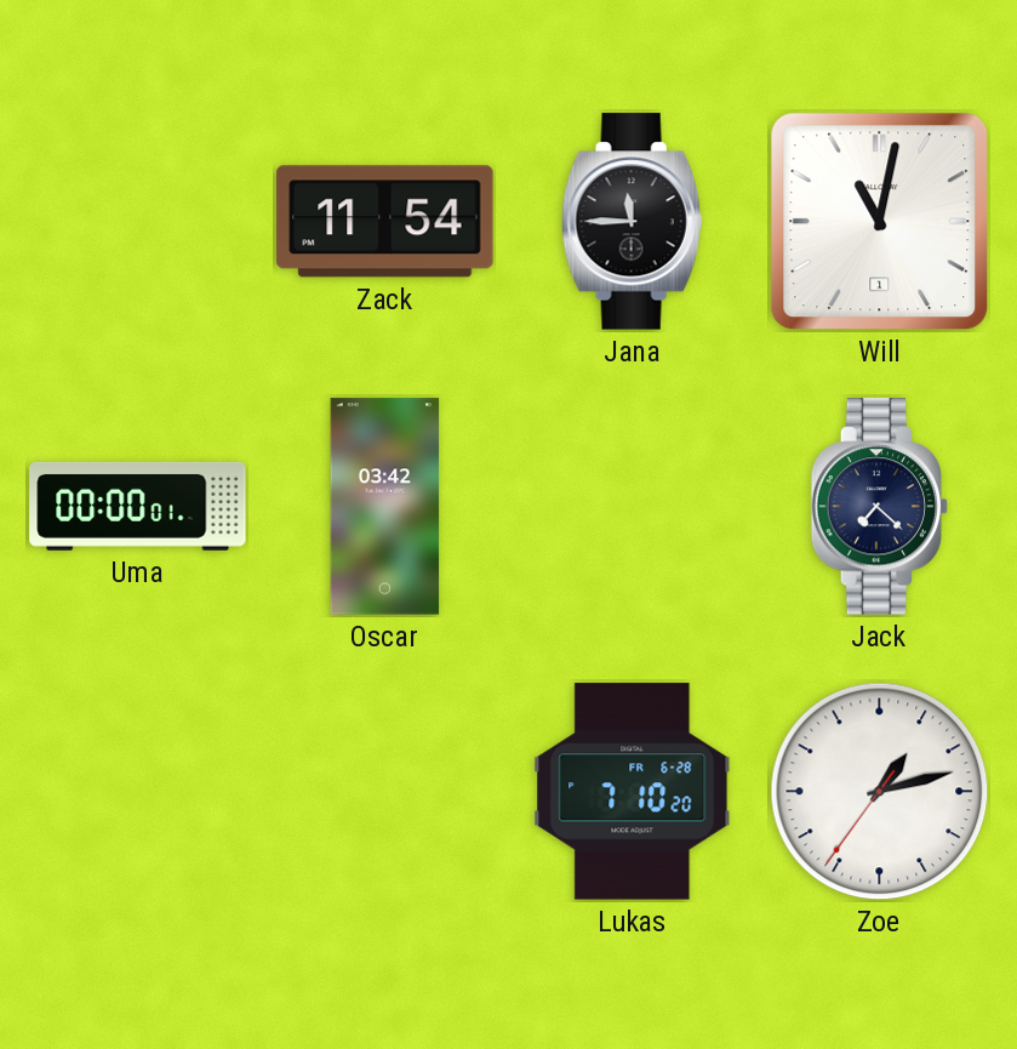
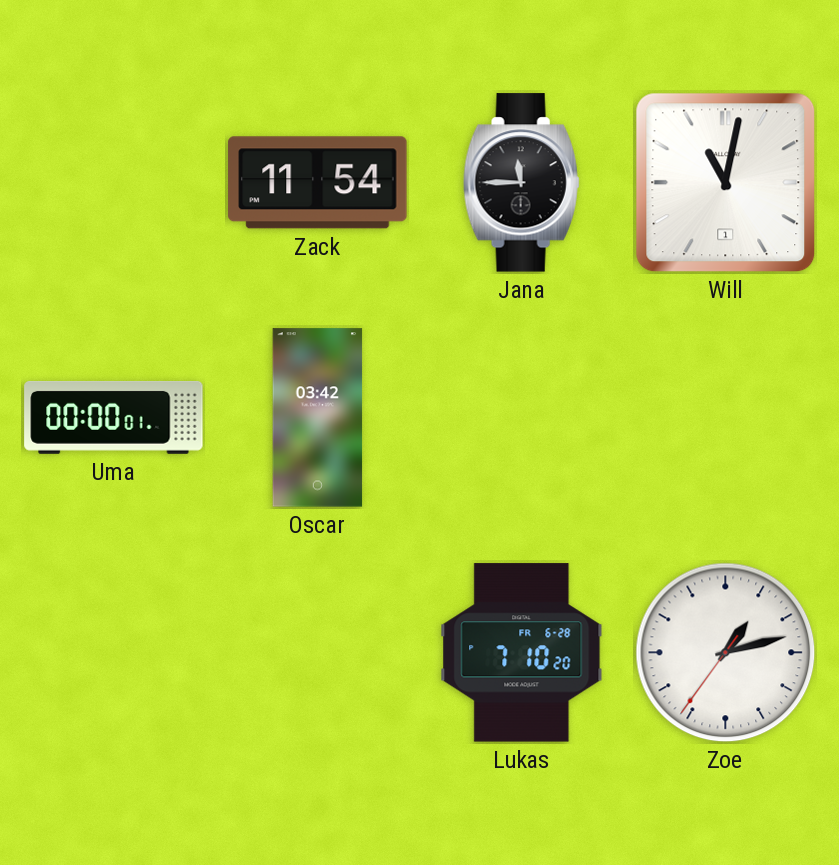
Jack: 7:22 -> none
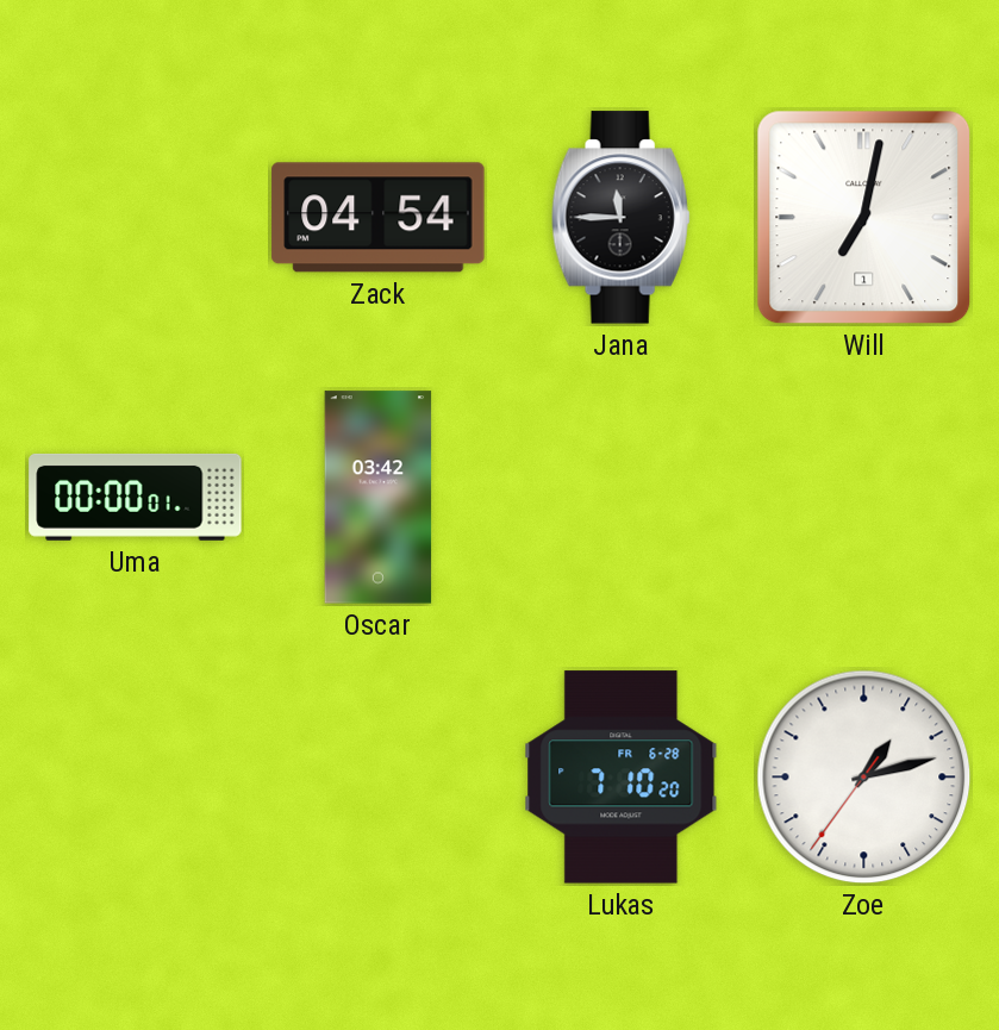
Zack: 11:54 -> 04:54
Will: 11:02 -> 7:02
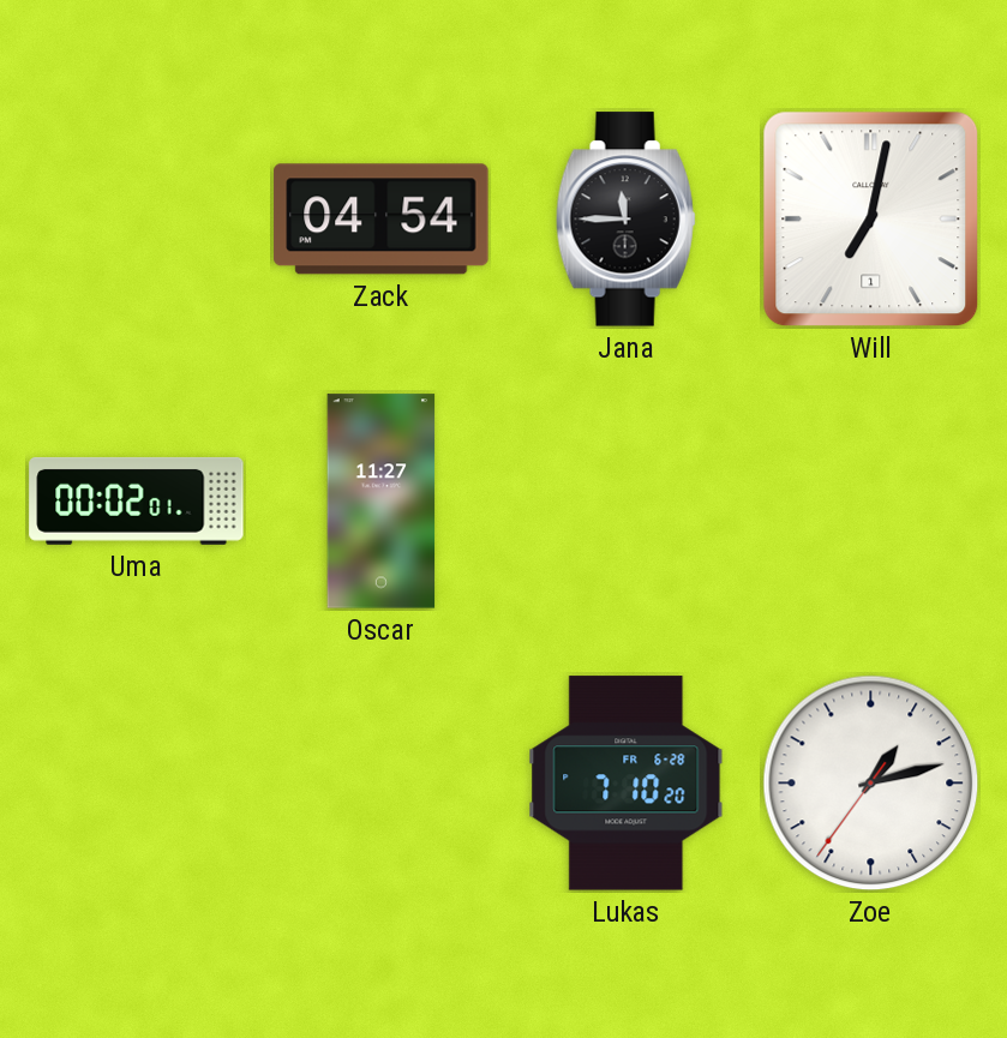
Uma: 00:00 -> 00:02
Oscar: 03:42 -> 11:27
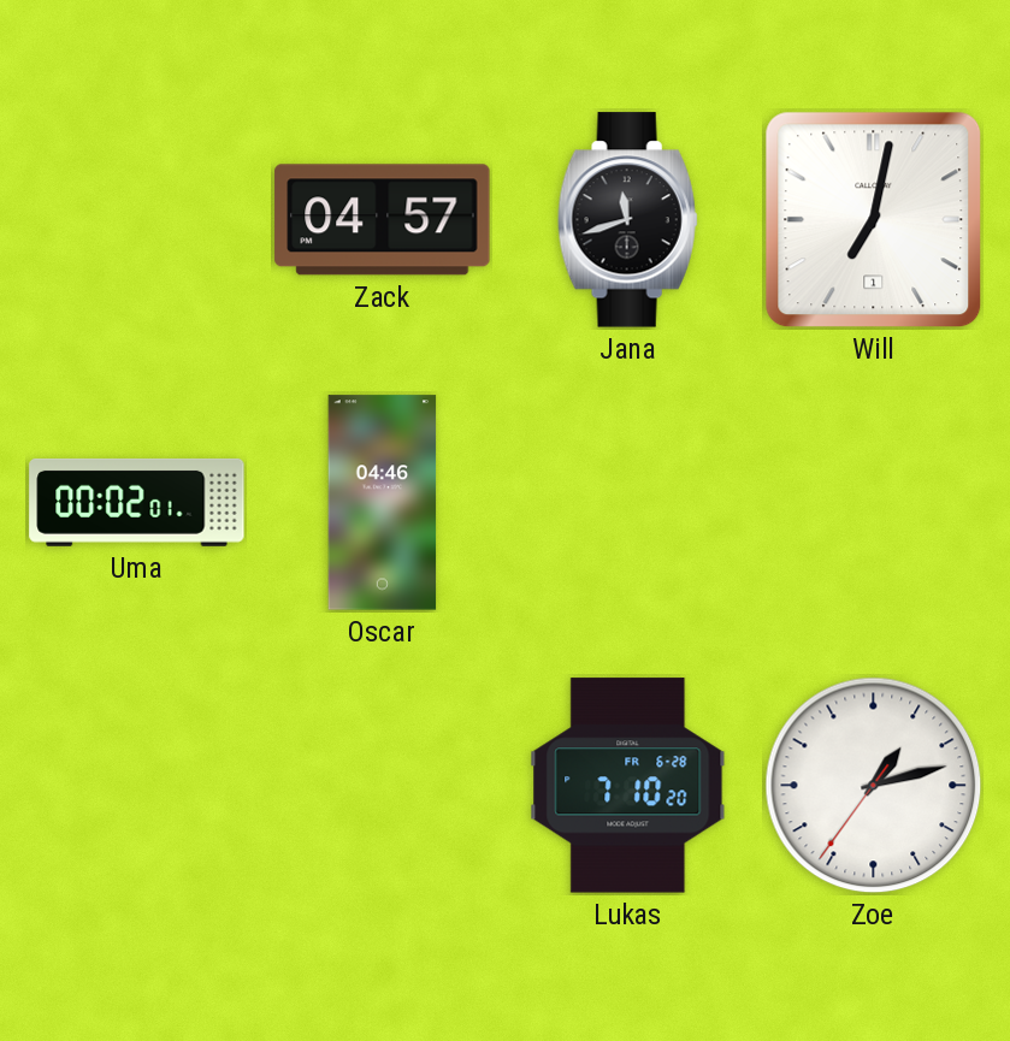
Zack: 04:54 -> 04:57
Jana: 11:45 -> 11:42
Oscar: 11:27 -> 04:46
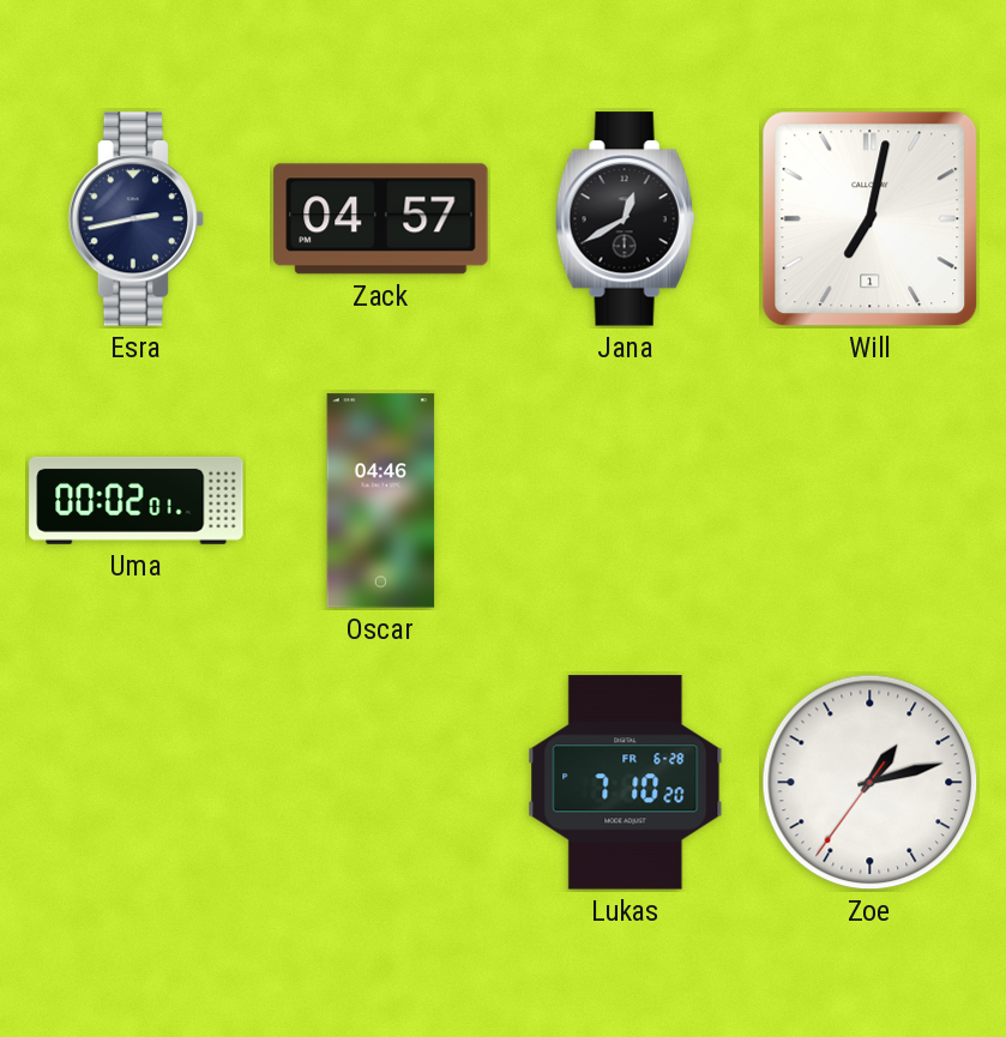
Esra: none -> 2:43
Jana: 11:42 -> 12:40
